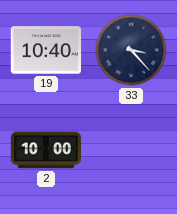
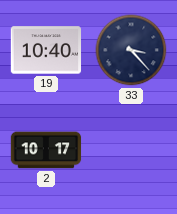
2: 10:00 -> 10:17
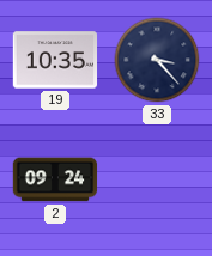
19: 10:40 -> 10:35
2: 10:17 -> 09:24
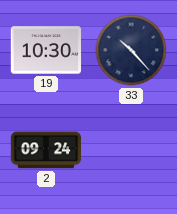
19: 10:35 -> 10:30
33: 3:23 -> 10:23
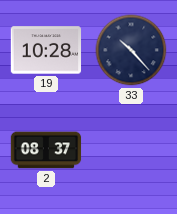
19: 10:30 -> 10:28
2: 09:24 -> 08:37
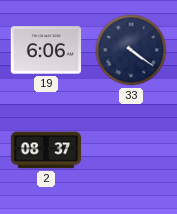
19: 10:28 -> 6:06
33: 10:23 -> 4:21
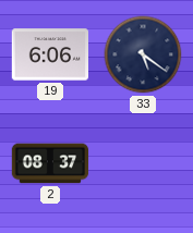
33: 4:21 -> 5:21
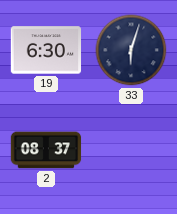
19: 6:06 -> 6:30
33: 5:21 -> 6:03
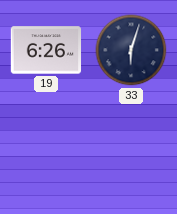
19: 6:30 -> 6:26
2: 08:37 -> none
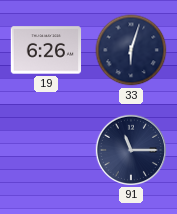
91: none -> 11:15
